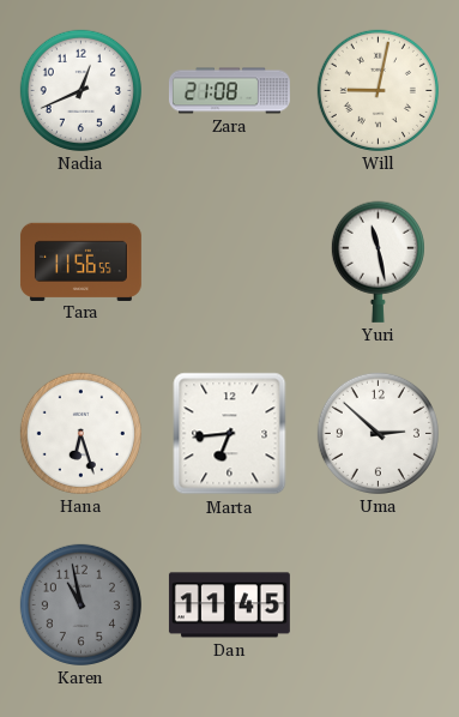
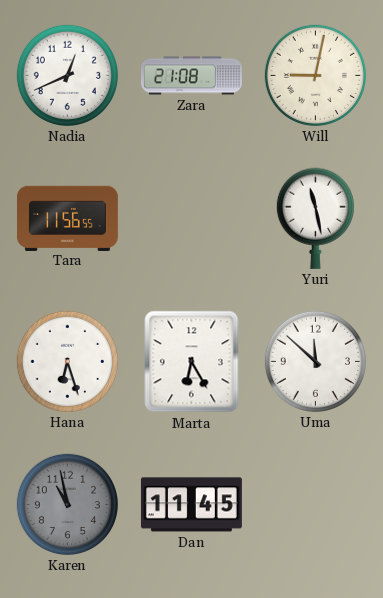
Marta: 6:44 -> 6:25
Uma: 2:52 -> 11:52
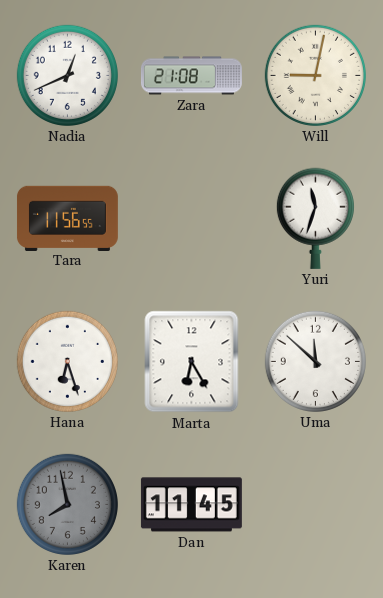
Yuri: 11:28 -> 11:33
Karen: 10:58 -> 7:58
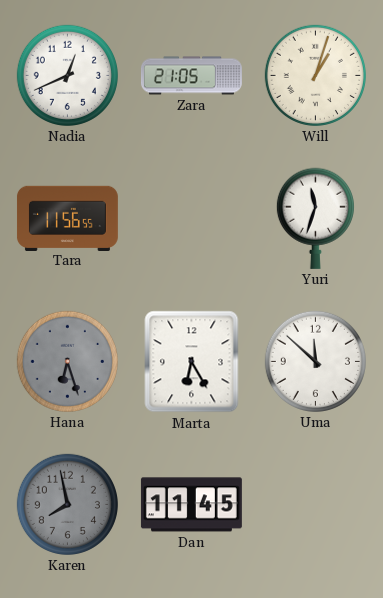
Zara: 21:08 -> 21:05
Will: 9:02 -> 1:03
Hana dial: white -> grey
